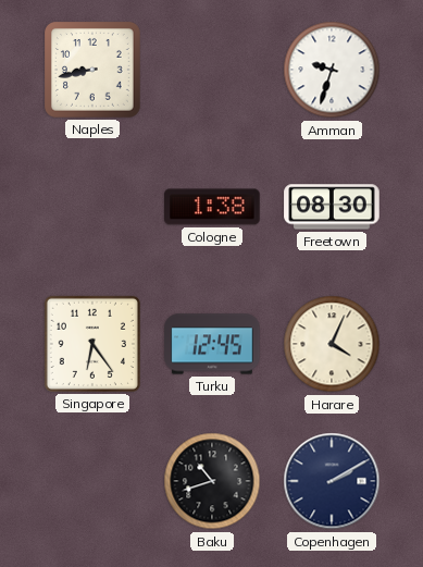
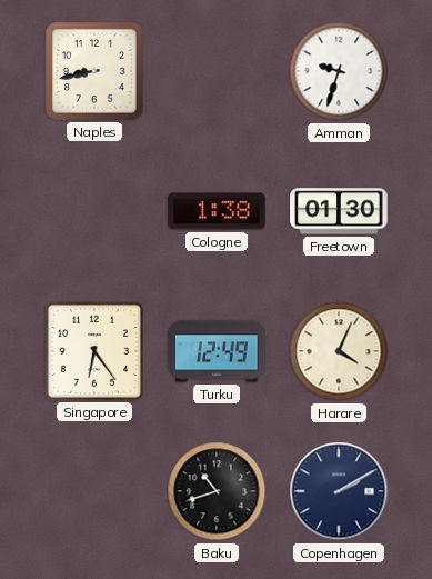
Freetown: 08:30 -> 01:30
Turku: 12:45 -> 12:49
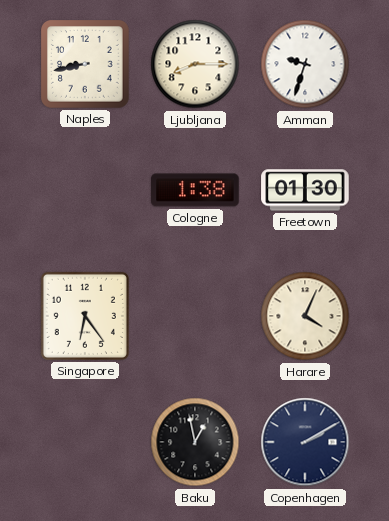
Ljubljana: none -> 8:15
Turku: 12:49 -> none
Baku: 10:42 -> 12:58
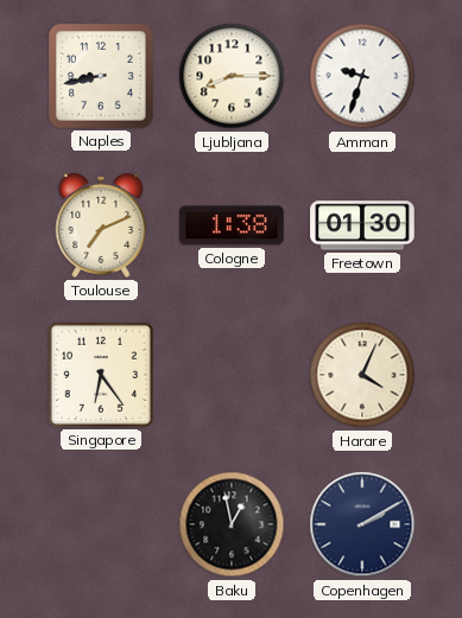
Toulouse: none -> 7:11
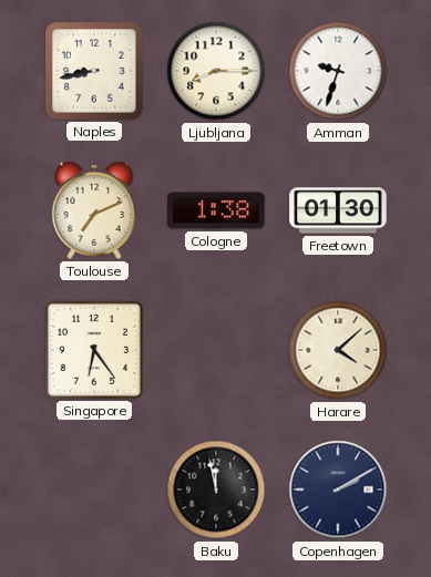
Harare: 4:04 -> 4:08
Baku: 12:58 -> 11:58
